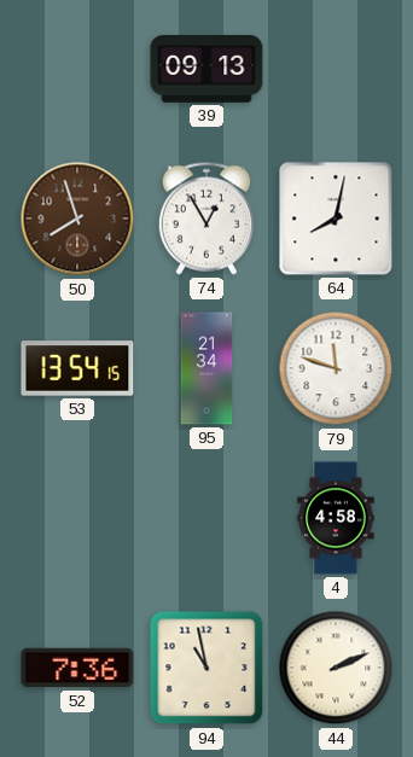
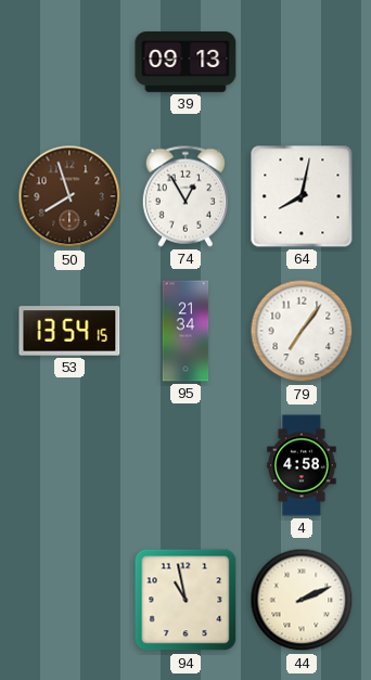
79: 11:48 -> 7:06
52: 7:36 -> none
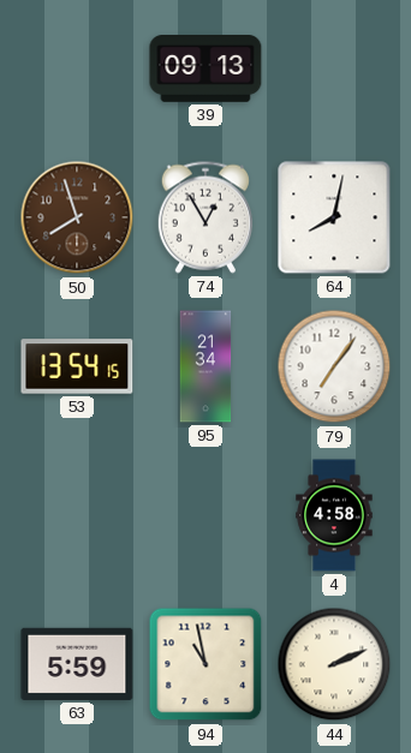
63: none -> 5:59
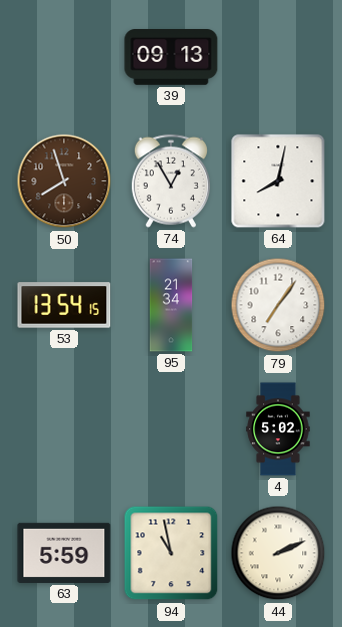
4: 4:58 -> 5:02
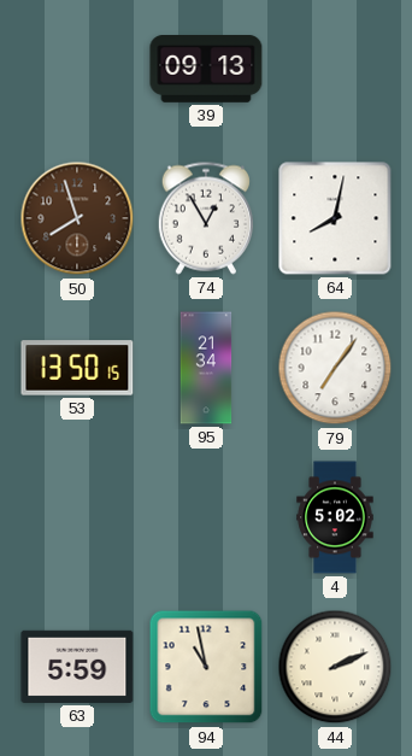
53: 13:54 -> 13:50
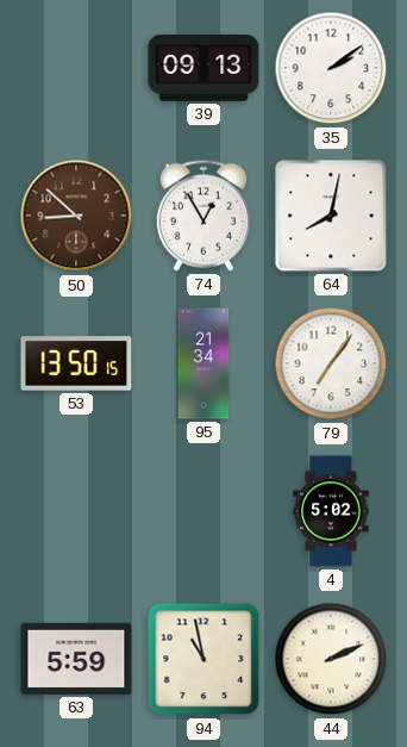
35: none -> 2:09
50: 7:57 -> 8:52
